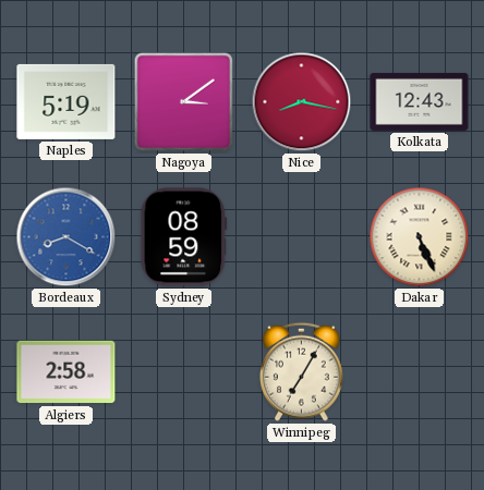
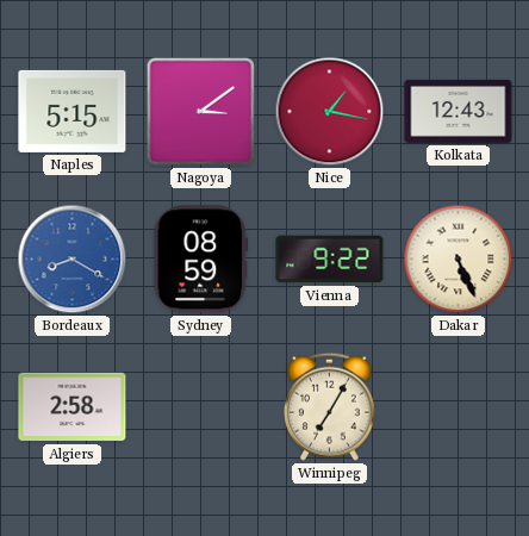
Naples: 5:19 -> 5:15
Nice: 8:17 -> 1:17
Vienna: none -> 9:22
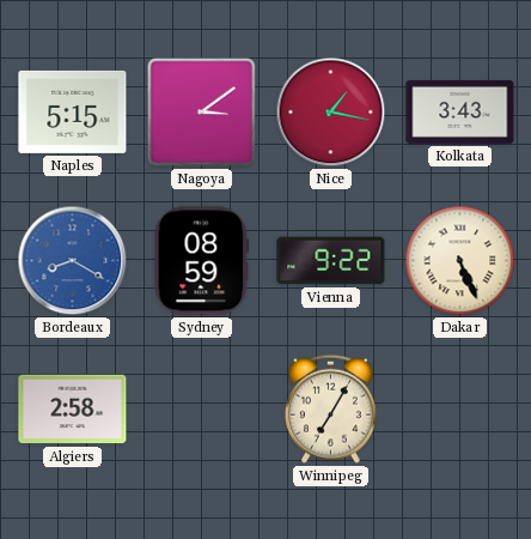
Kolkata: 12:43 -> 3:43
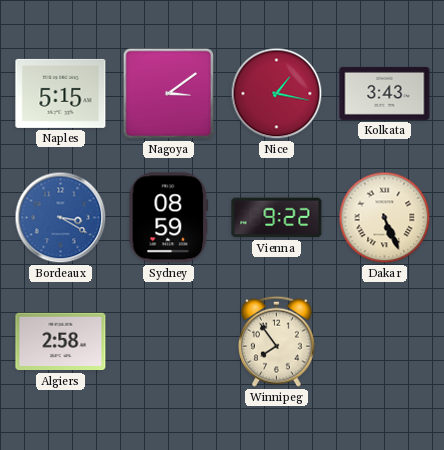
Bordeaux: 8:20 -> 3:20
Winnipeg: 7:05 -> 7:54
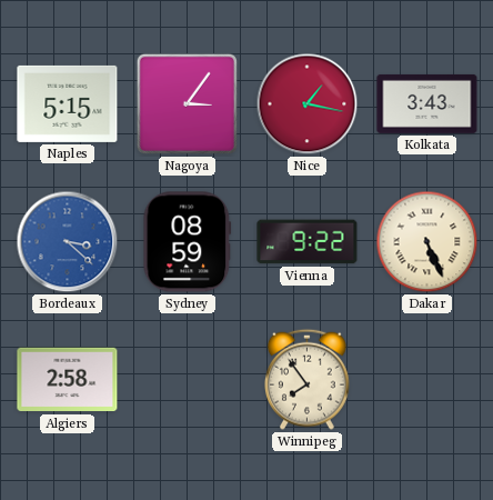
Nagoya: 3:09 -> 3:06
Bordeaux: 3:20 -> 3:22
